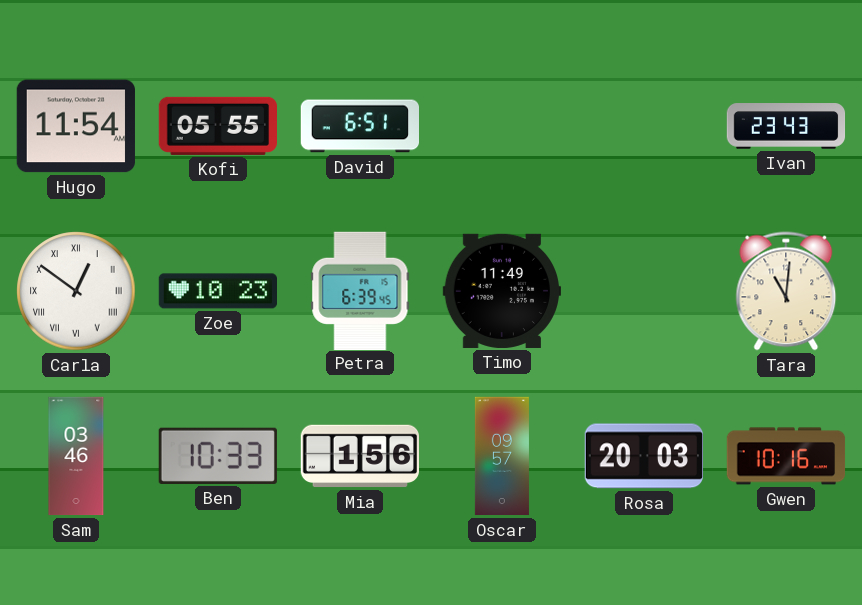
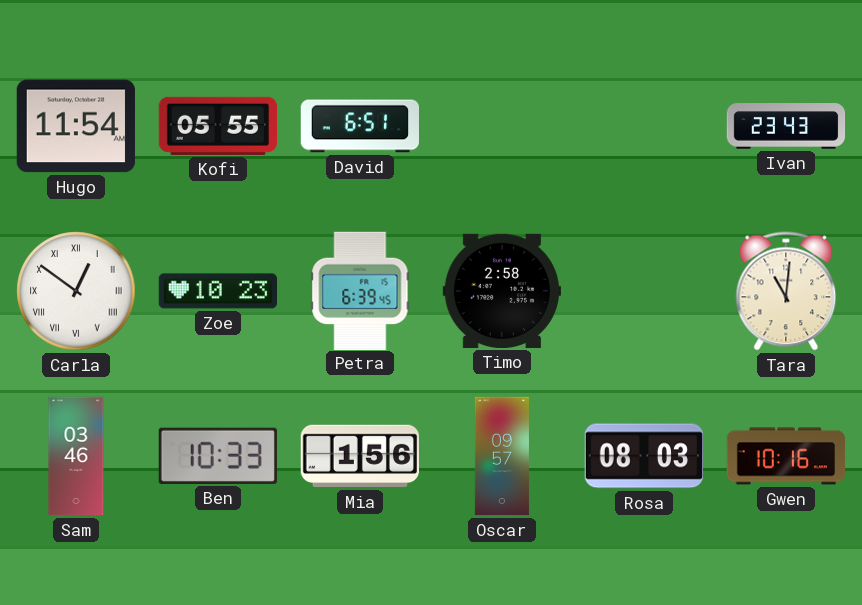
Timo: 11:49 -> 2:58
Rosa: 20:03 -> 08:03
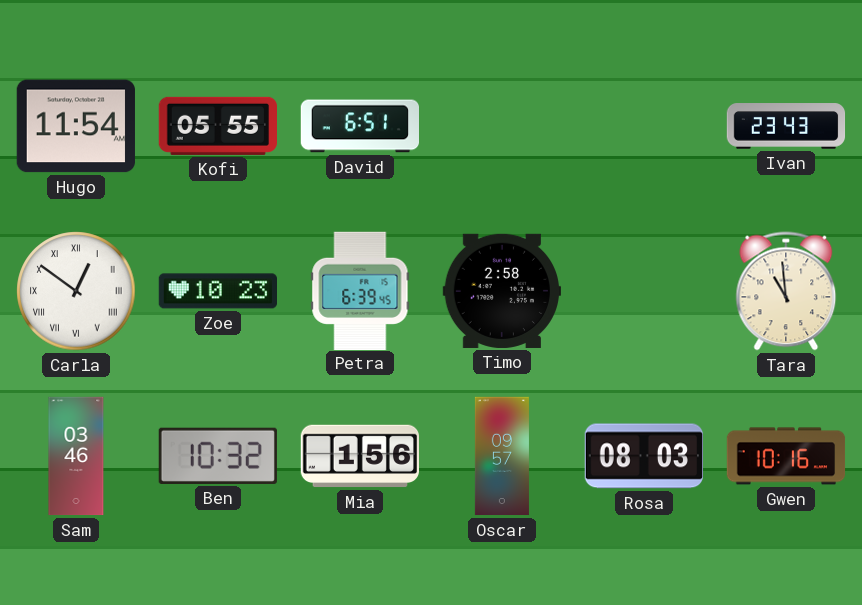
Tara: 11:01 -> 10:59
Ben: 10:33 -> 10:32
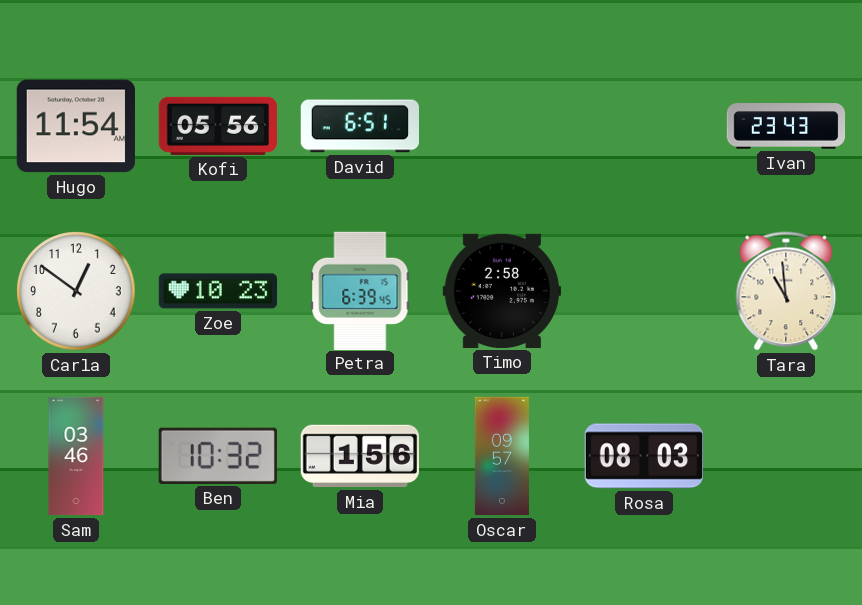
Kofi: 05:55 -> 05:56
Carla numerals: Roman -> Arabic
Gwen: 10:16 -> none
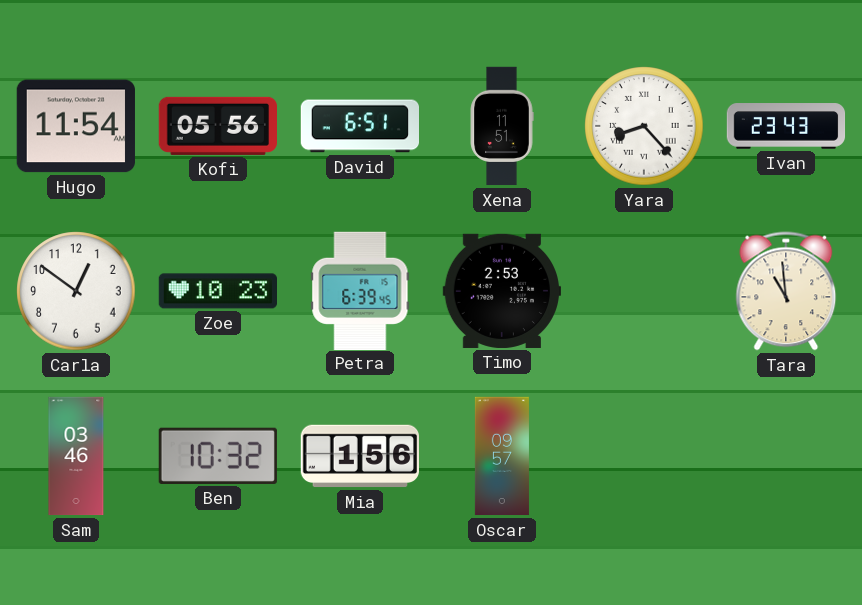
Xena: none -> 11:51
Yara: none -> 8:23
Timo: 2:58 -> 2:53
Rosa: 08:03 -> none
